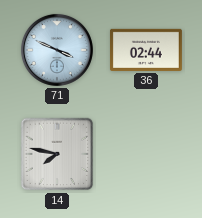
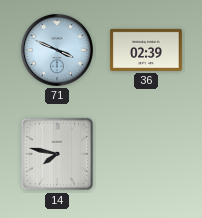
36: 02:44 -> 02:39
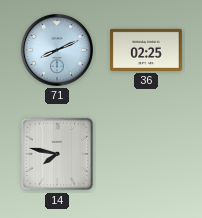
71: 3:49 -> 8:11
36: 02:39 -> 02:25
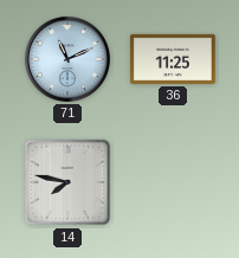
71: 8:11 -> 11:11
36: 02:25 -> 11:25
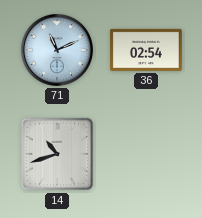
36: 11:25 -> 02:54
14: 7:47 -> 10:42
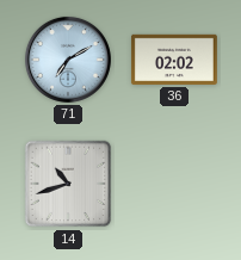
71: 11:11 -> 7:10
36: 02:54 -> 02:02
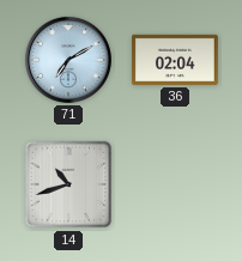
36: 02:02 -> 02:04
